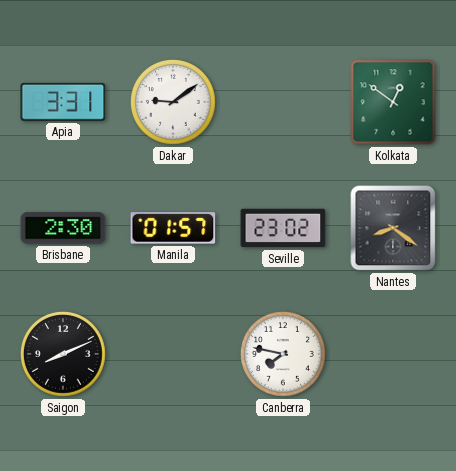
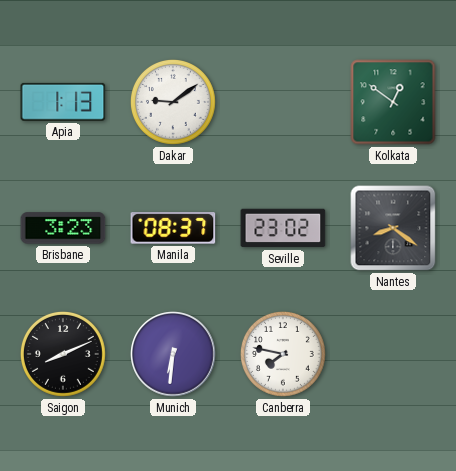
Apia: 3:31 -> 1:13
Brisbane: 2:30 -> 3:23
Manila: 01:57 -> 08:37
Munich: none -> 6:31
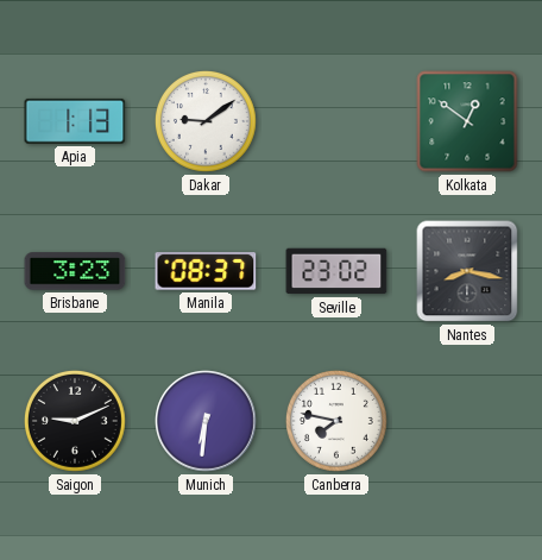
Nantes: 8:21 -> 8:17
Saigon: 8:11 -> 9:11
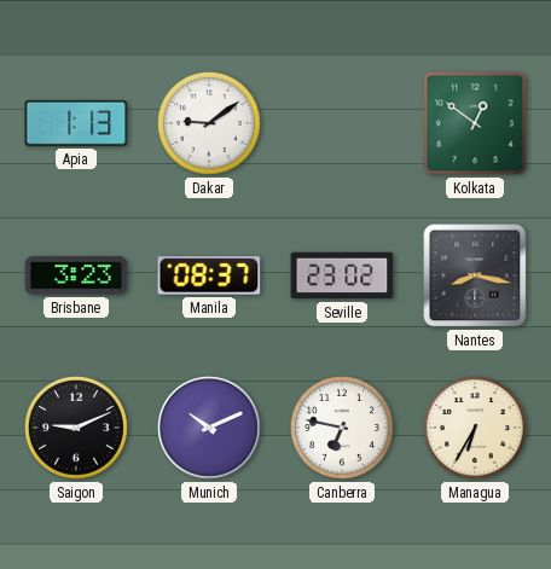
Munich: 6:31 -> 10:11
Canberra: 7:47 -> 6:47
Managua: none -> 6:35
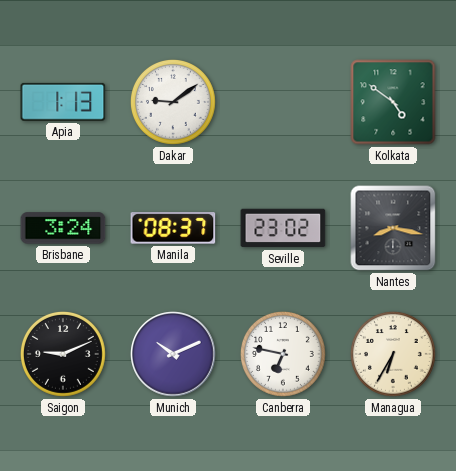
Kolkata: 12:51 -> 4:51
Brisbane: 3:23 -> 3:24
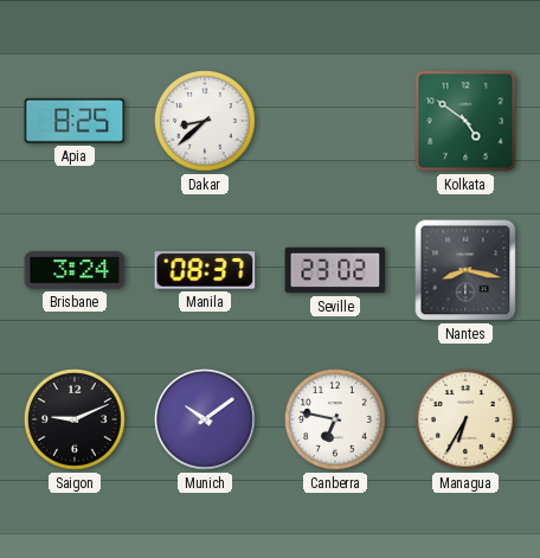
Apia: 1:13 -> 8:25
Dakar: 9:09 -> 8:38
Munich: 10:11 -> 10:09
